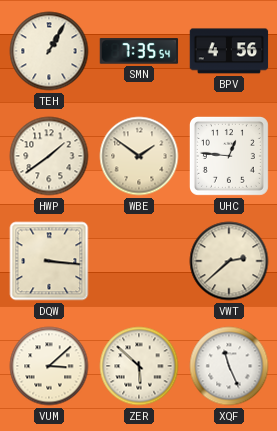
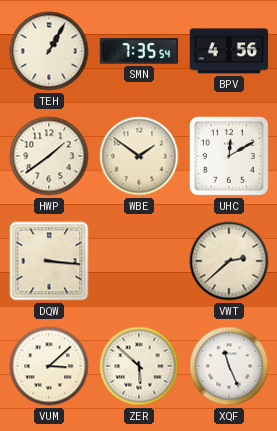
UHC: 12:46 -> 12:10
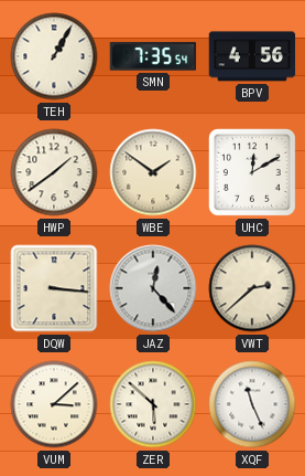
JAZ: none -> 12:23
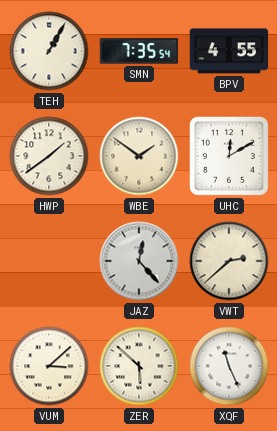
BPV: 4:56 -> 4:55
DQW: 3:16 -> none
